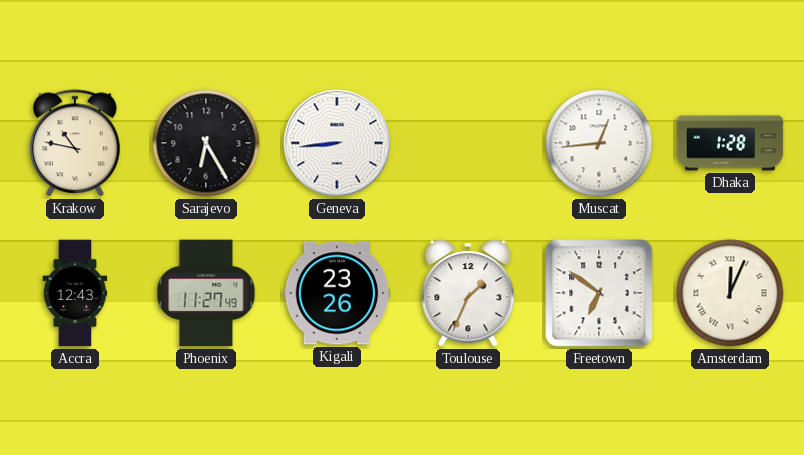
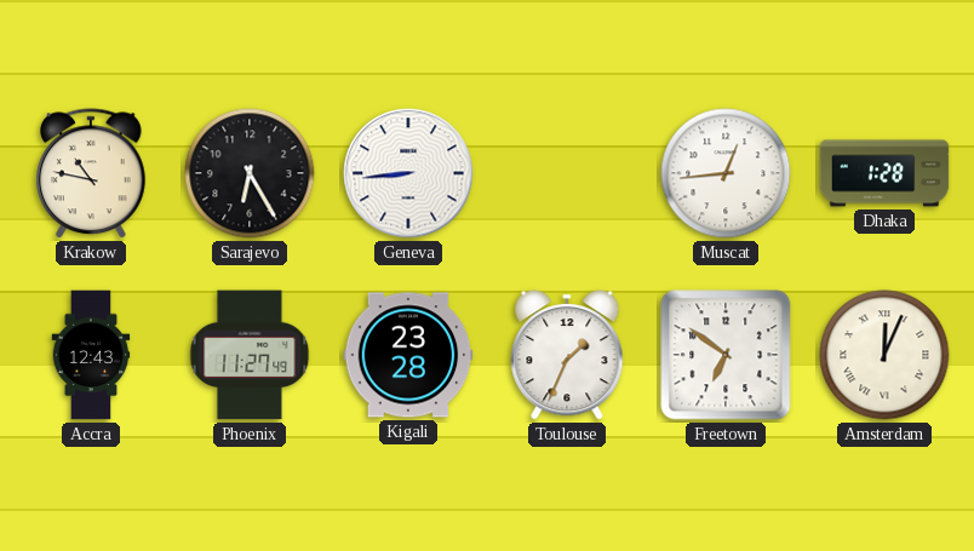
Kigali: 23:26 -> 23:28
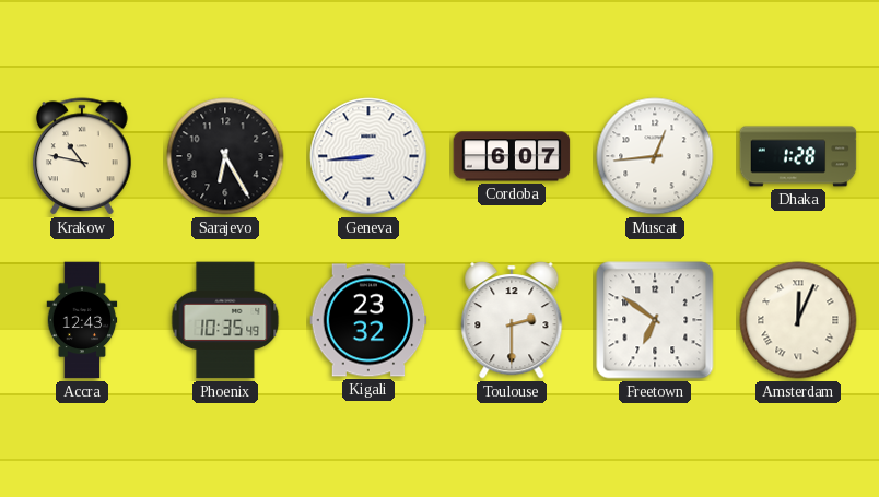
Cordoba: none -> 6:07
Phoenix: 11:27 -> 10:35
Kigali: 23:28 -> 23:32
Toulouse: 1:34 -> 2:30
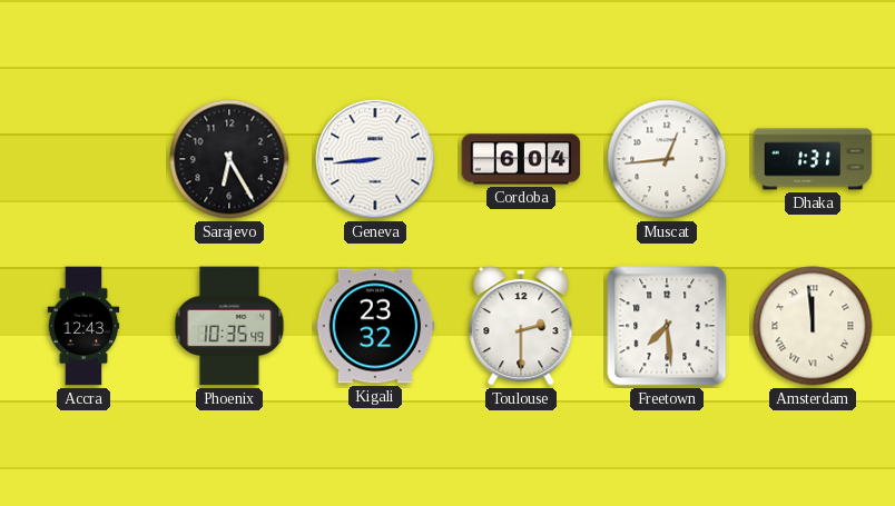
Krakow: 10:47 -> none
Cordoba: 6:07 -> 6:04
Dhaka: 1:28 -> 1:31
Freetown: 6:51 -> 7:29
Amsterdam: 12:04 -> 11:59
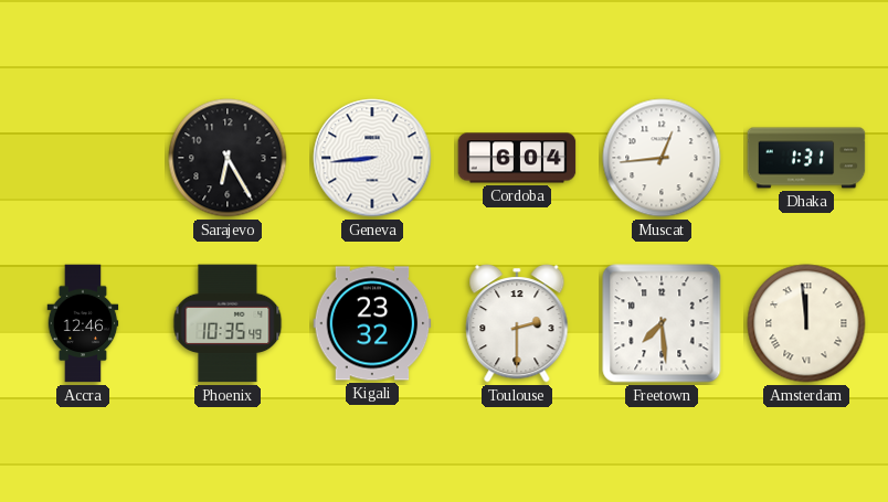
Accra: 12:43 -> 12:46
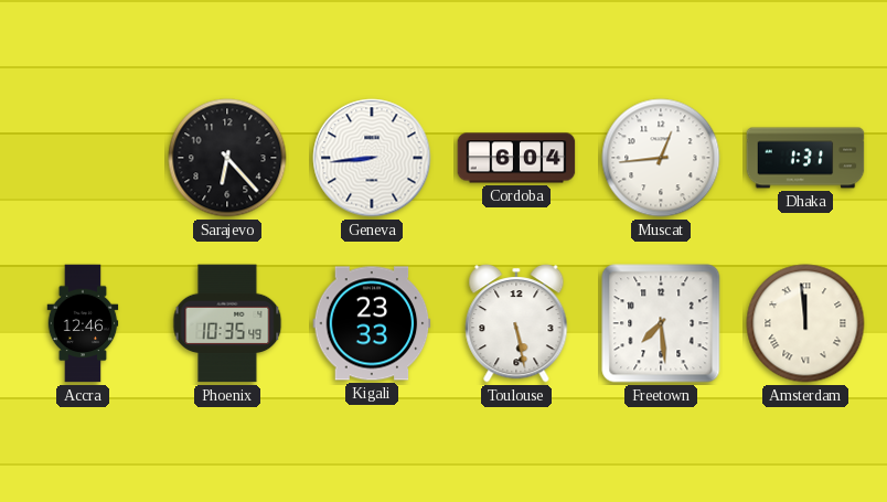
Sarajevo: 6:25 -> 6:23
Kigali: 23:32 -> 23:33
Toulouse: 2:30 -> 5:28
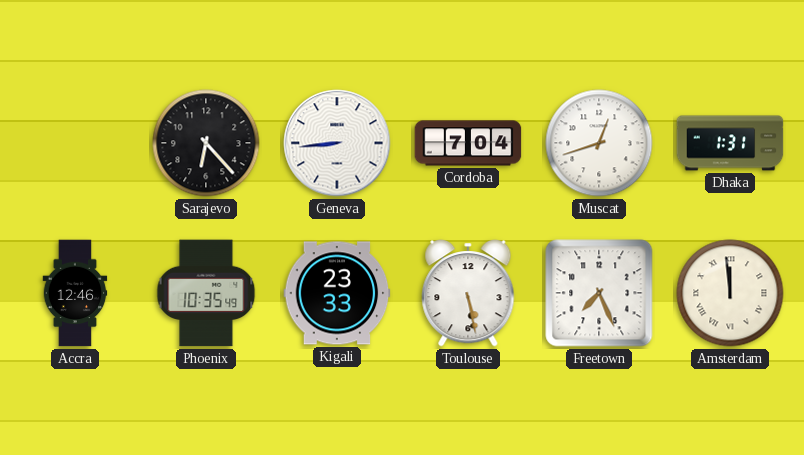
Cordoba: 6:04 -> 7:04
Muscat: 12:44 -> 12:42
Freetown: 7:29 -> 7:26
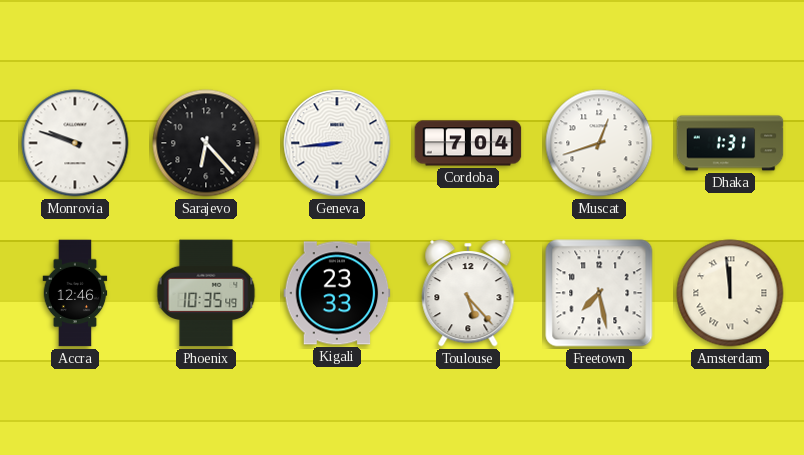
Monrovia: none -> 9:48
Toulouse: 5:28 -> 5:23
Freetown: 7:26 -> 7:28
